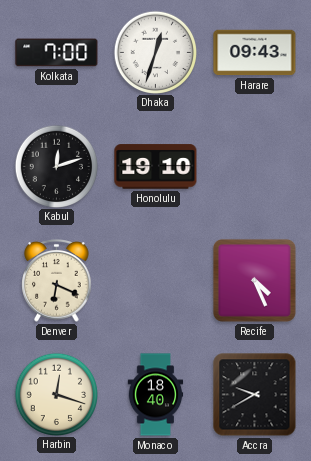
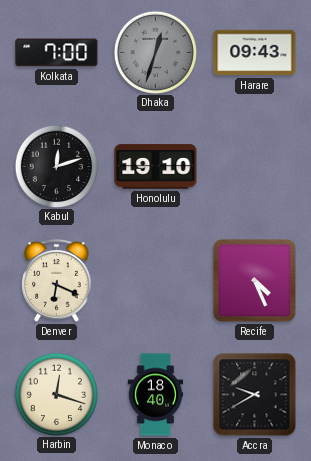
Dhaka dial: white -> grey
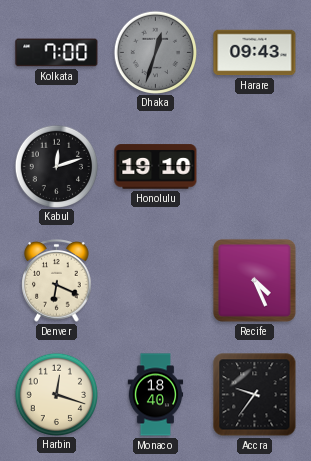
Accra: 9:40 -> 9:36
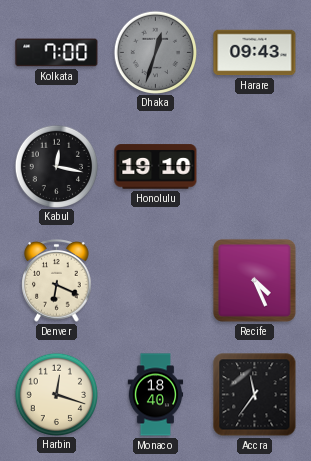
Kabul: 12:12 -> 12:17
Accra: 9:36 -> 11:36
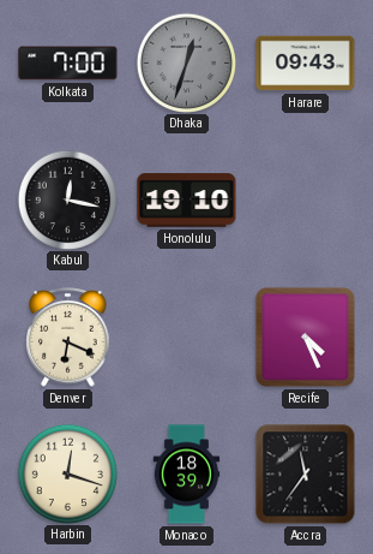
Monaco: 18:40 -> 18:39
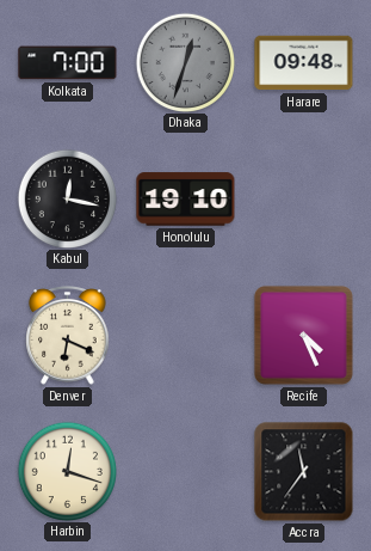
Harare: 09:43 -> 09:48
Monaco: 18:39 -> none
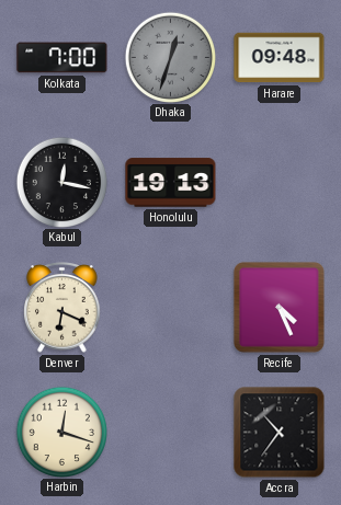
Honolulu: 19:10 -> 19:13
Accra: 11:36 -> 10:36
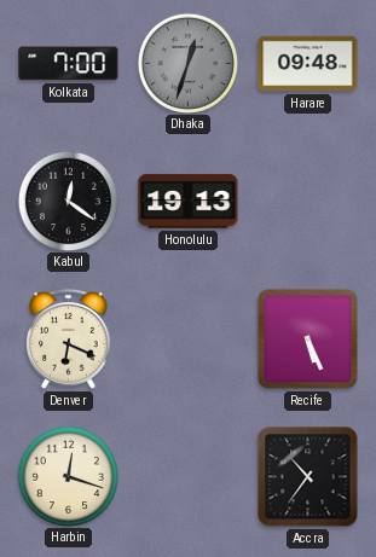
Kabul: 12:17 -> 12:21
Recife: 4:26 -> 5:26
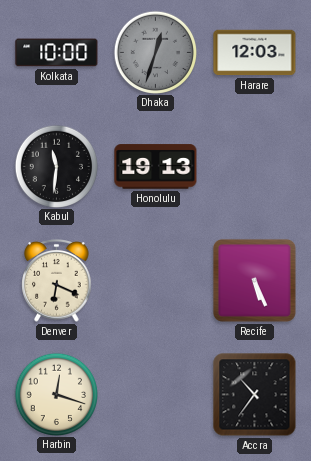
Kolkata: 7:00 -> 10:00
Harare: 09:48 -> 12:03
Kabul: 12:21 -> 11:31
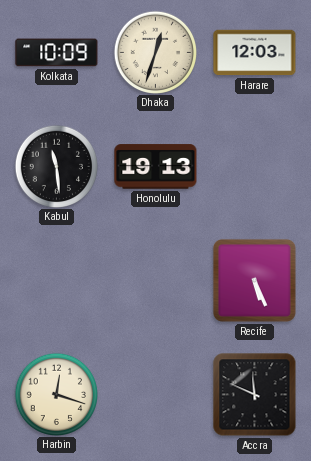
Kolkata: 10:00 -> 10:09
Dhaka dial: grey -> cream
Kabul: 11:31 -> 11:29
Denver: 6:19 -> none
Accra: 10:36 -> 11:49
